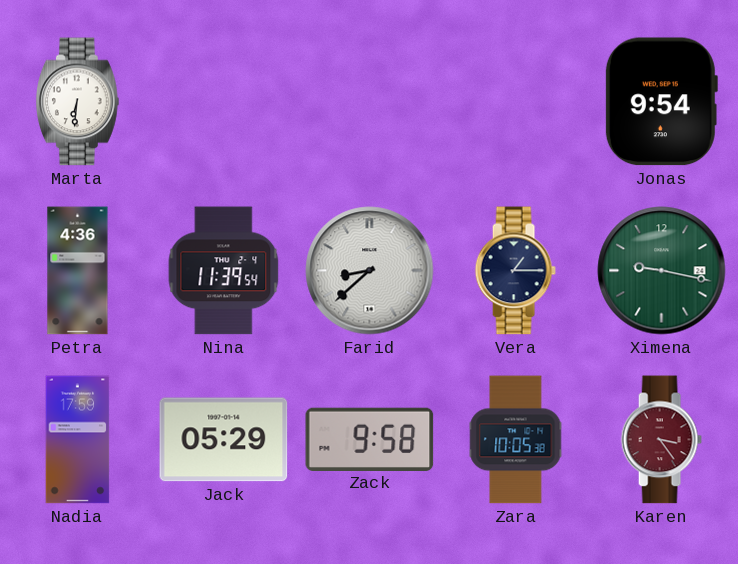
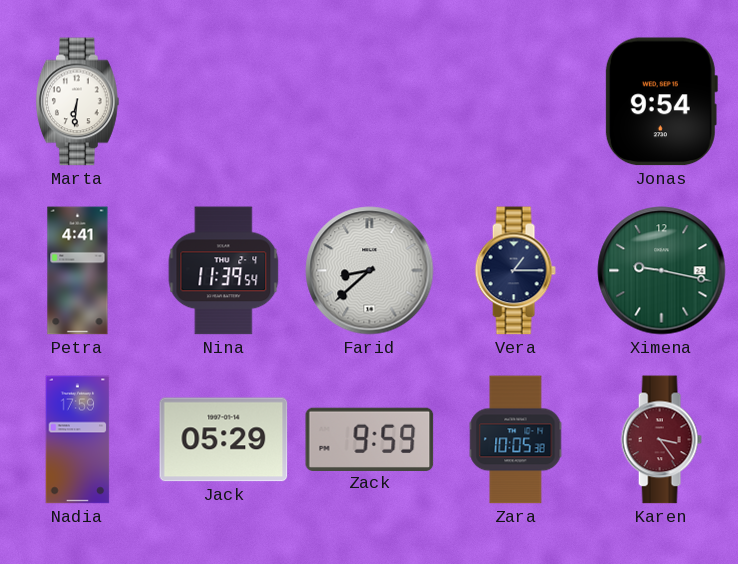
Petra: 4:36 -> 4:41
Zack: 9:58 -> 9:59
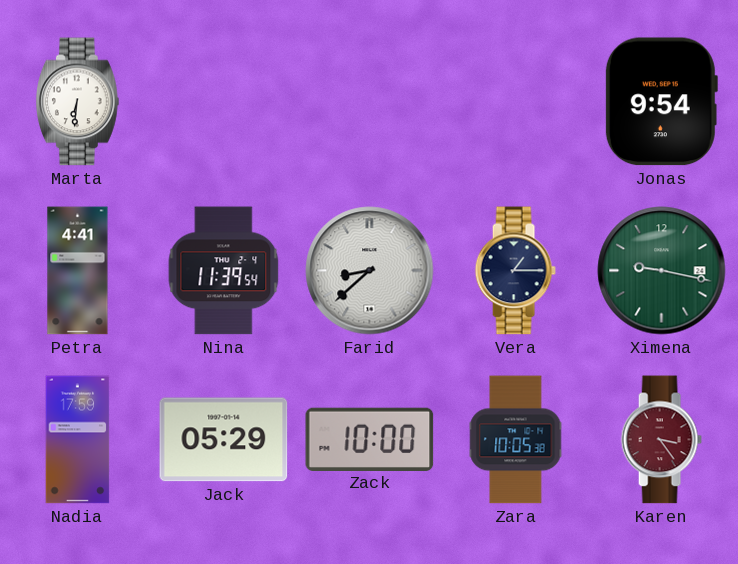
Zack: 9:59 -> 10:00
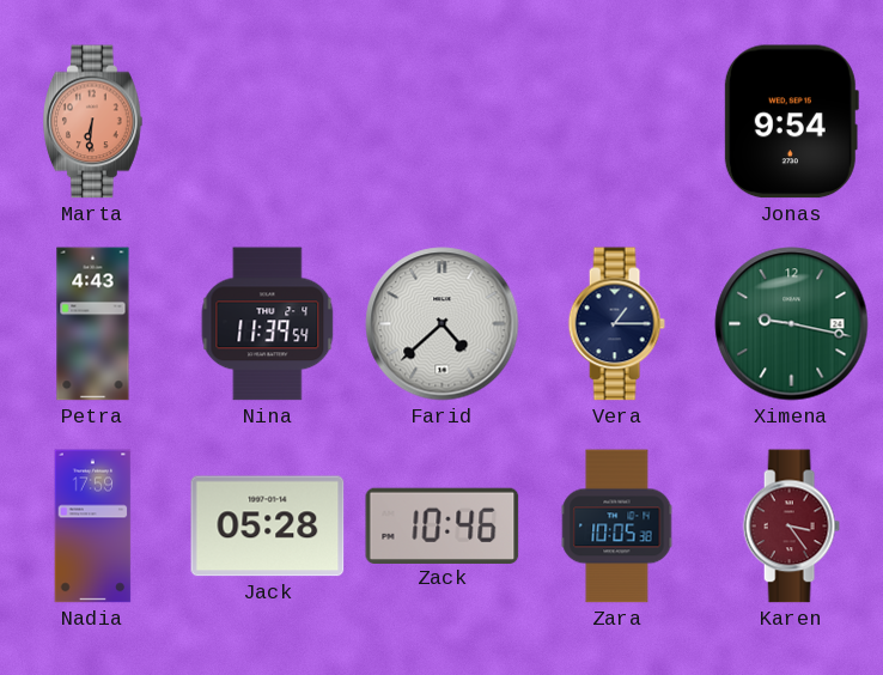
Marta dial: white -> salmon
Petra: 4:41 -> 4:43
Farid: 8:38 -> 4:38
Jack: 05:29 -> 05:28
Zack: 10:00 -> 10:46
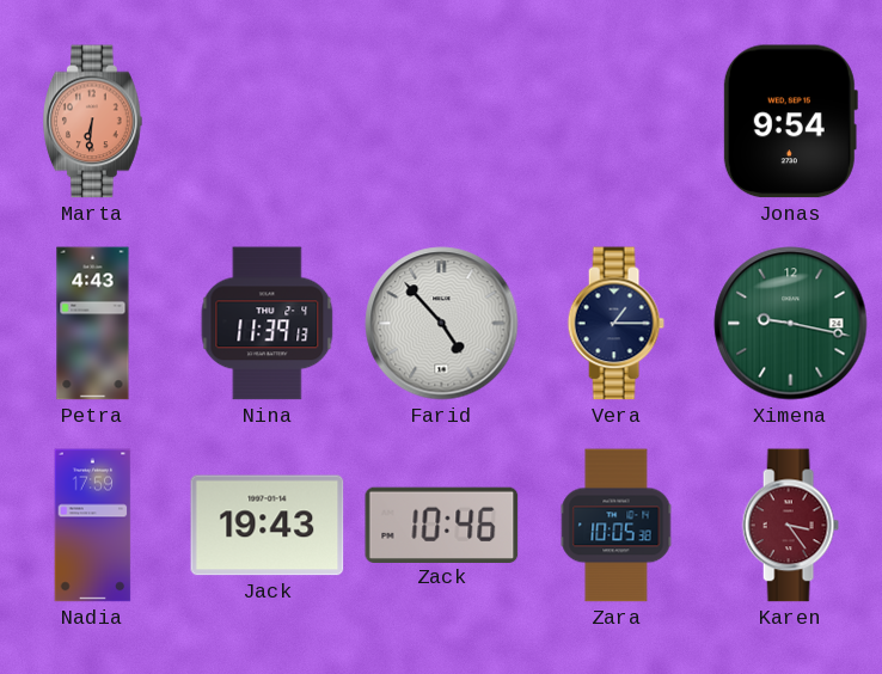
Nina: 11:39:54 -> 11:39:13
Farid: 4:38 -> 4:53
Jack: 05:28 -> 19:43
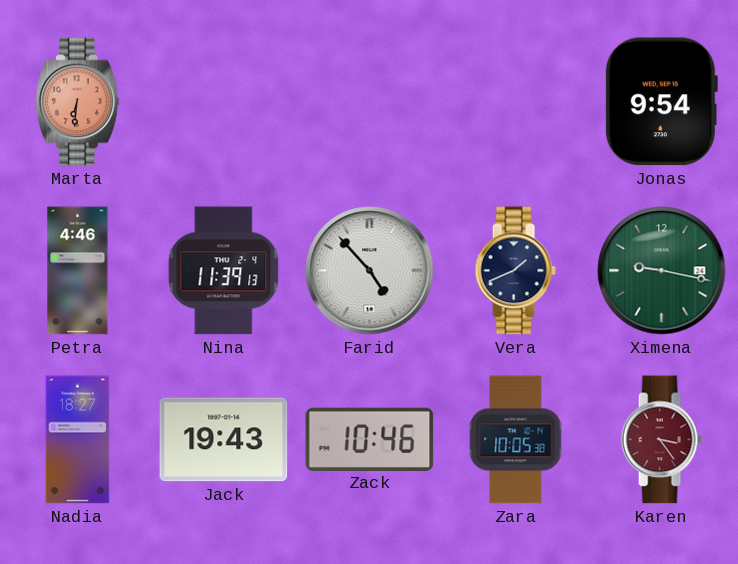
Petra: 4:43 -> 4:46
Vera: 1:15 -> 1:41
Nadia: 17:59 -> 18:27
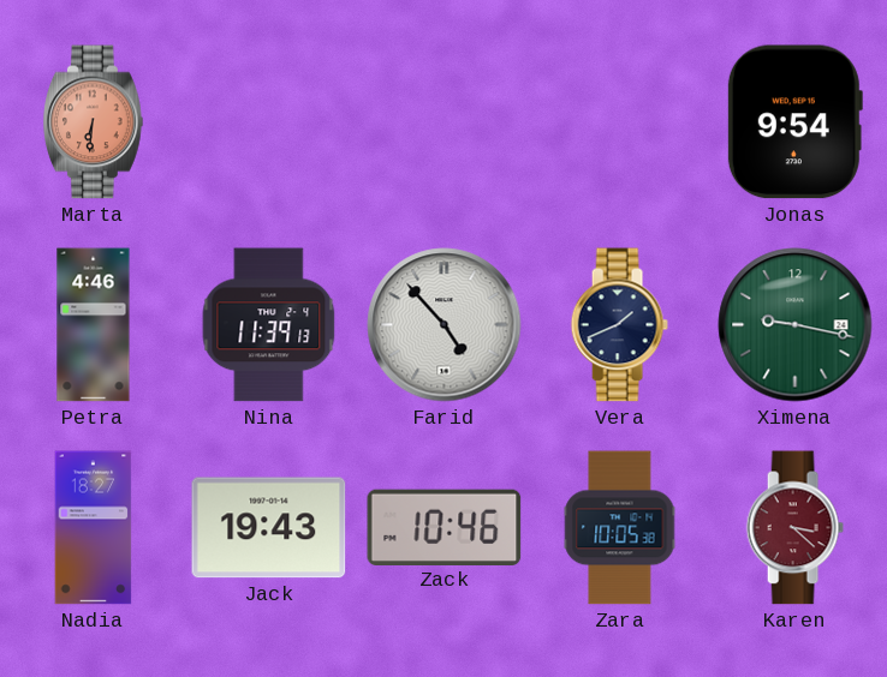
Karen: 3:24 -> 3:22
